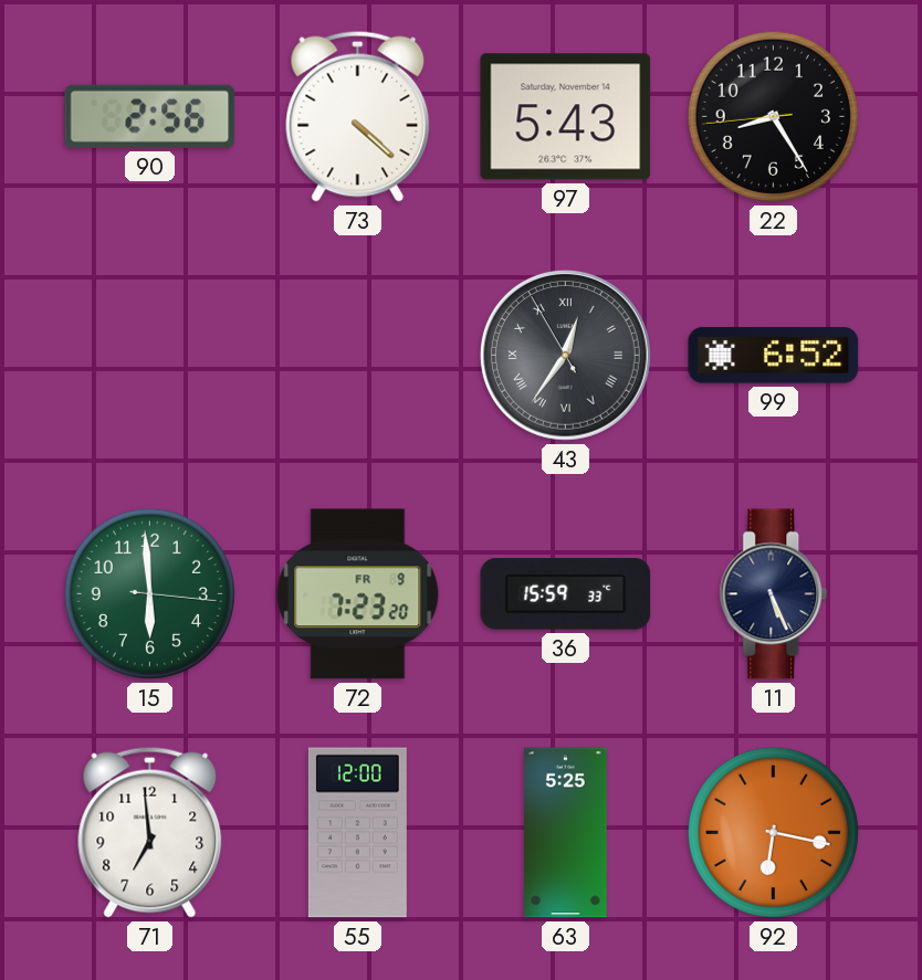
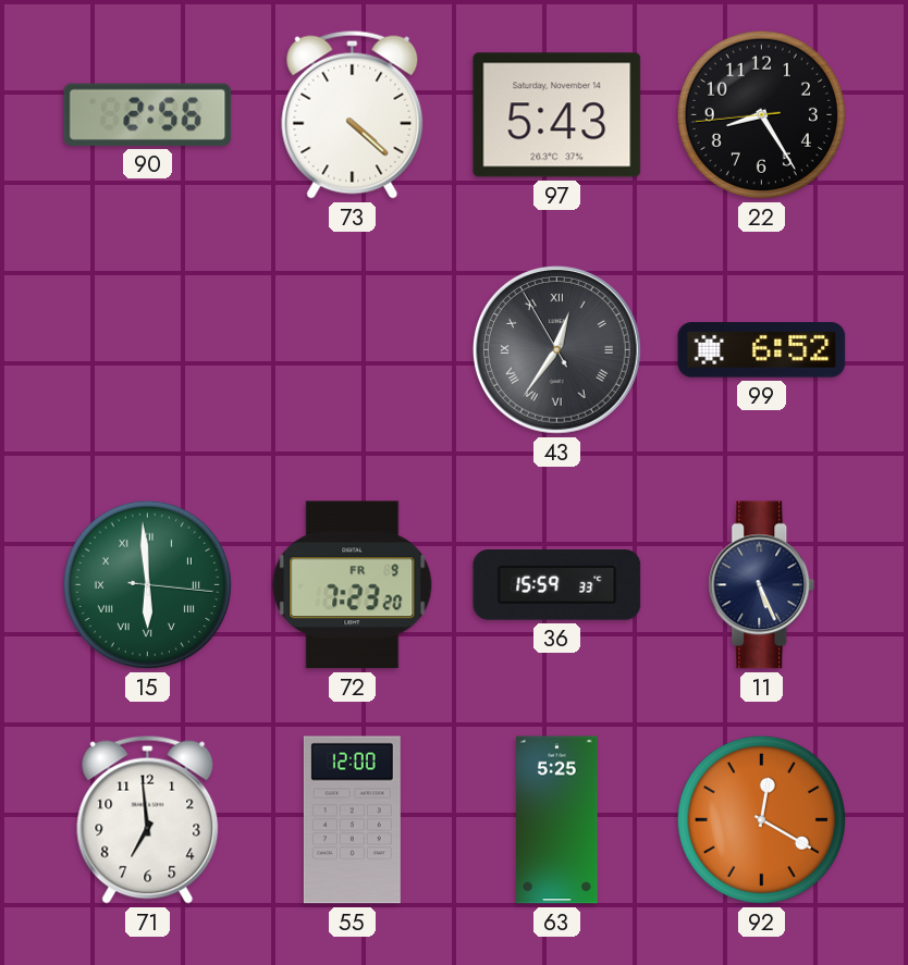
15 numerals: Arabic -> Roman
92: 6:17 -> 12:20
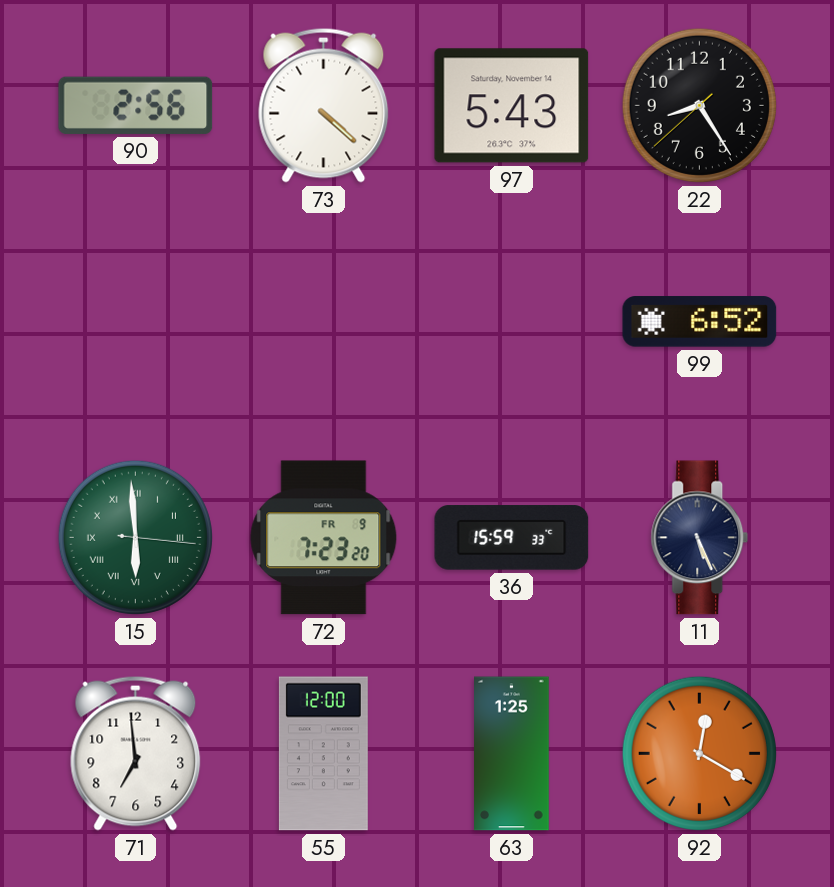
22: 8:24:44 -> 8:24:38
43: 12:35 -> none
63: 5:25 -> 1:25
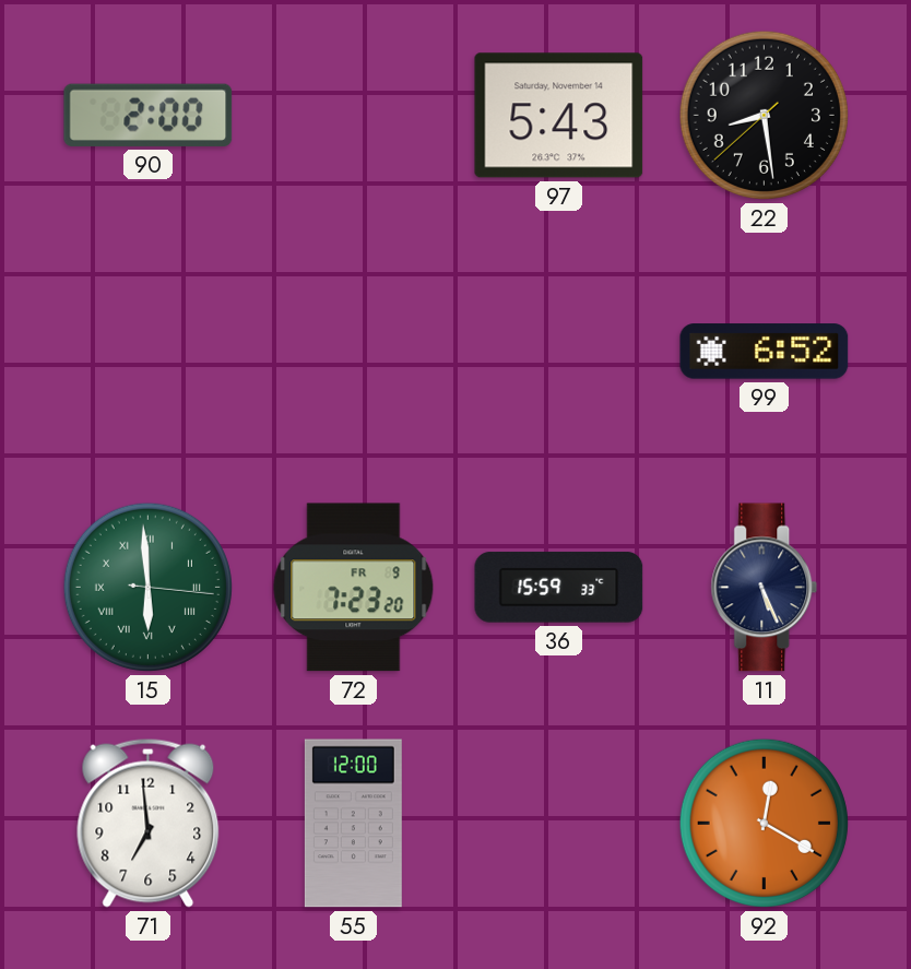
90: 2:56 -> 2:00
73: 4:22 -> none
22: 8:24 -> 8:28
63: 1:25 -> none
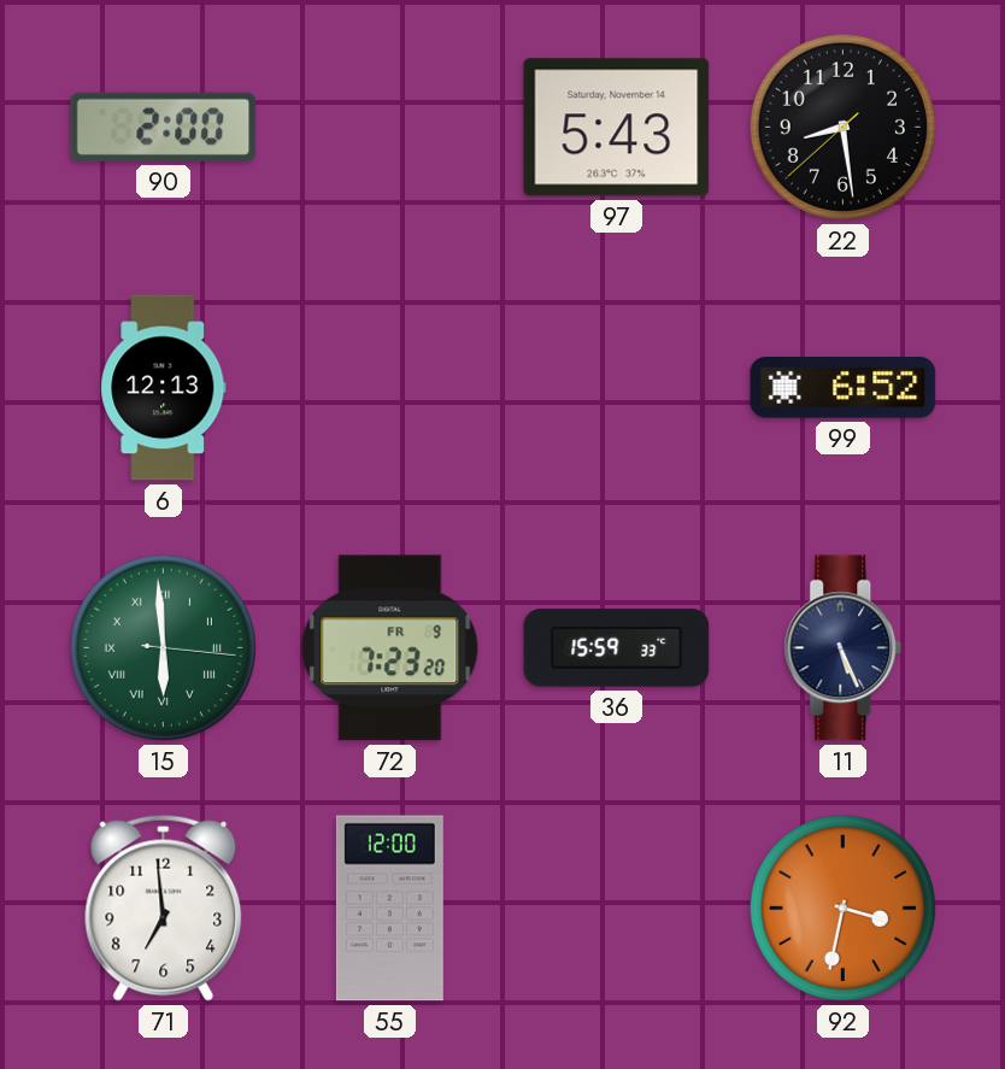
6: none -> 12:13
92: 12:20 -> 3:32
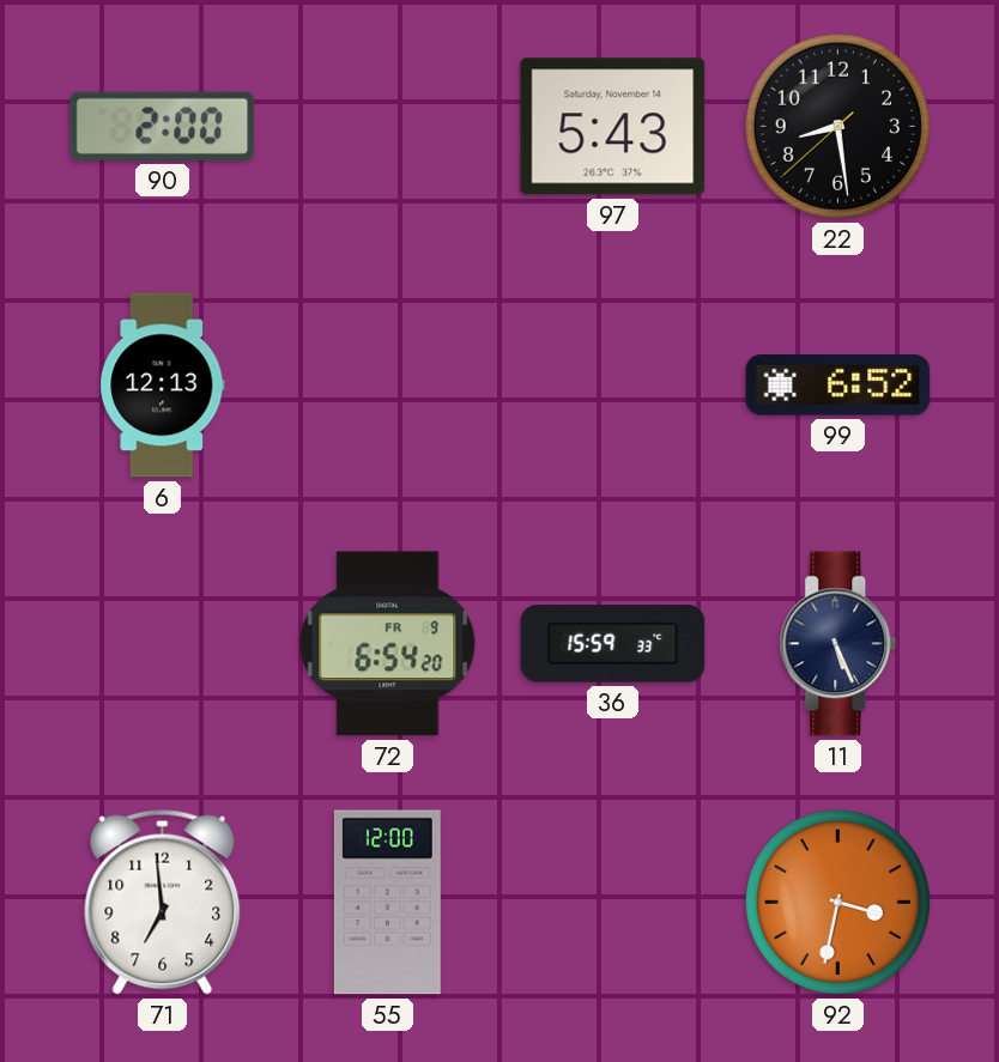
15: 5:59 -> none
72: 7:23 -> 6:54
